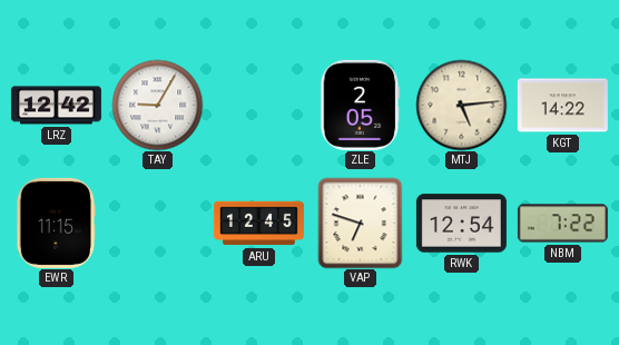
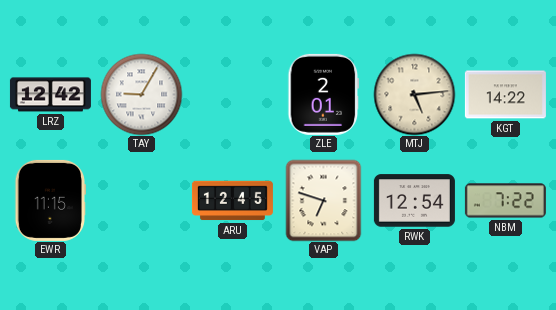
ZLE: 2:05 -> 2:01
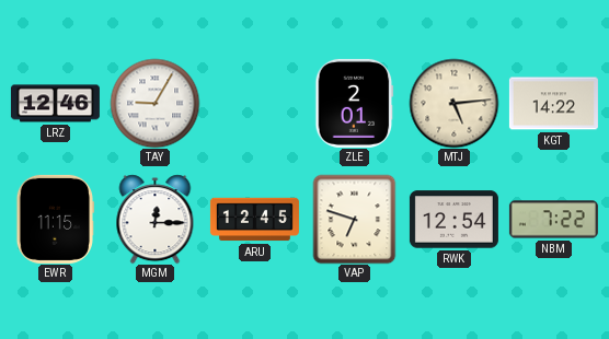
LRZ: 12:42 -> 12:46
MGM: none -> 12:15
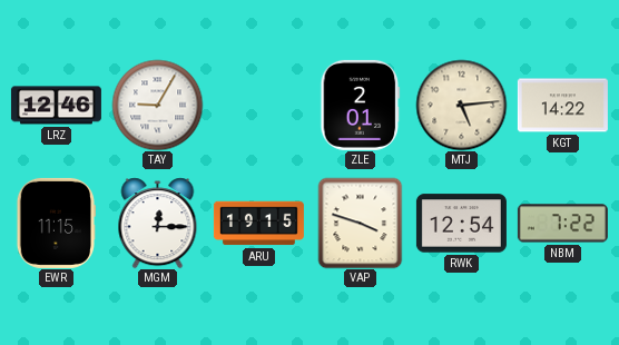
ARU: 12:45 -> 19:15
VAP: 6:48 -> 3:48
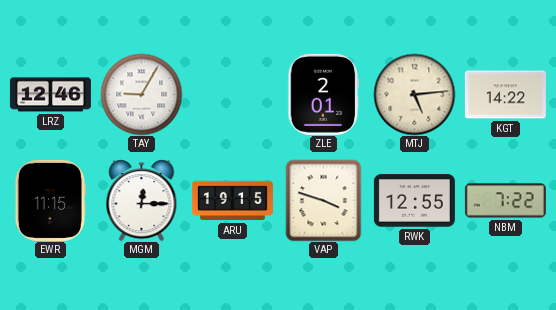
RWK: 12:54 -> 12:55
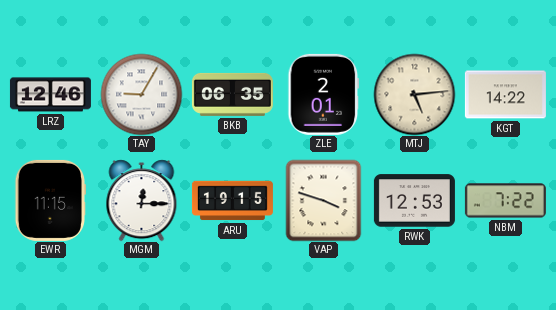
BKB: none -> 06:35
RWK: 12:55 -> 12:53
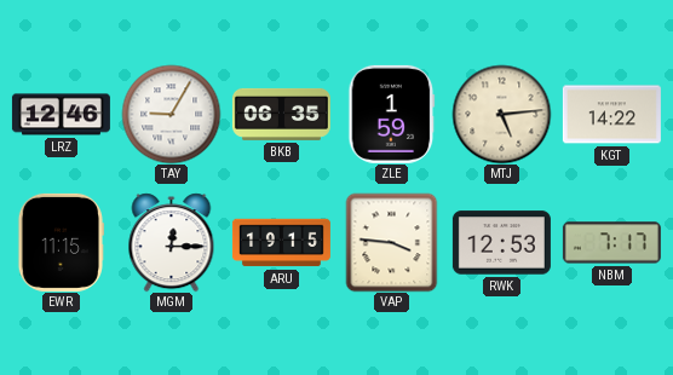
ZLE: 2:01 -> 1:59
VAP: 3:48 -> 3:46
NBM: 7:22 -> 7:17
